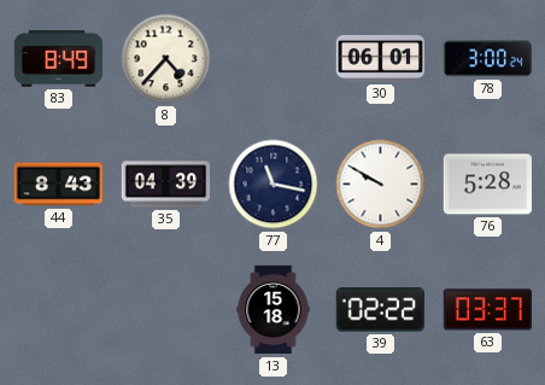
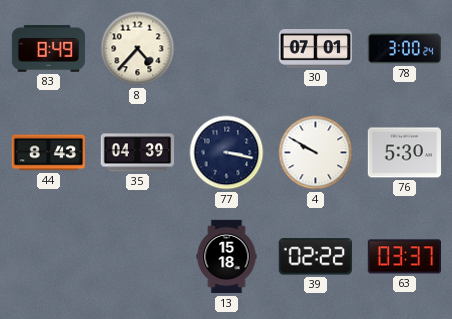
30: 06:01 -> 07:01
77: 11:17 -> 3:17
76: 5:28 -> 5:30
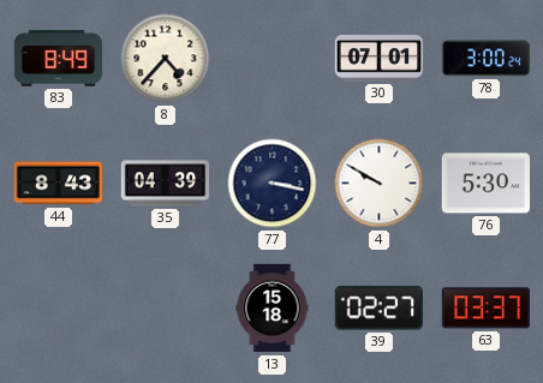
39: 02:22 -> 02:27
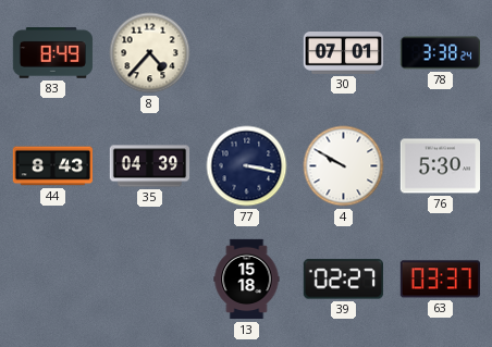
78: 3:00 -> 3:38
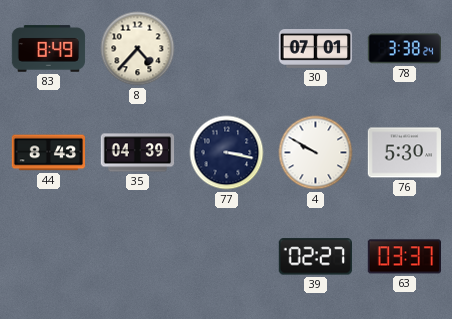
13: 15:18 -> none
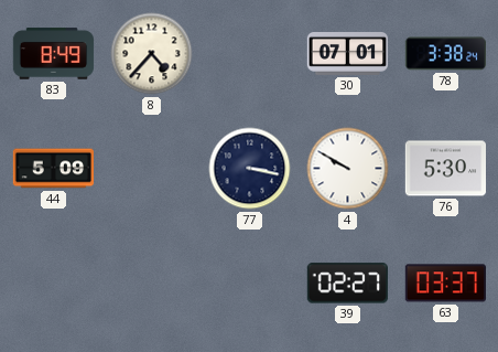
44: 8:43 -> 5:09
35: 04:39 -> none
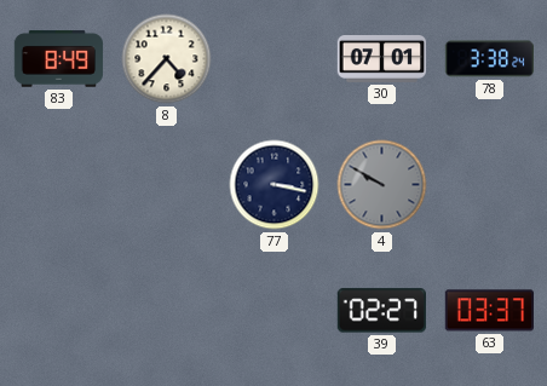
44: 5:09 -> none
4 dial: white -> grey
76: 5:30 -> none
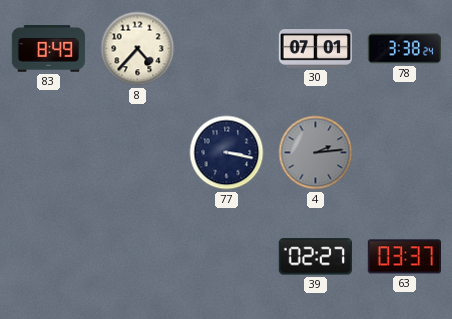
4: 9:50 -> 2:14
